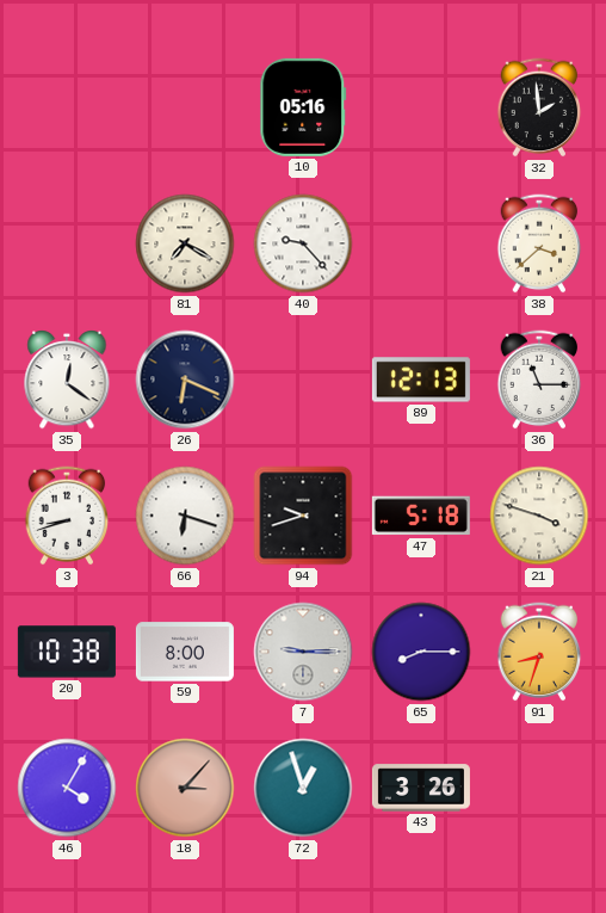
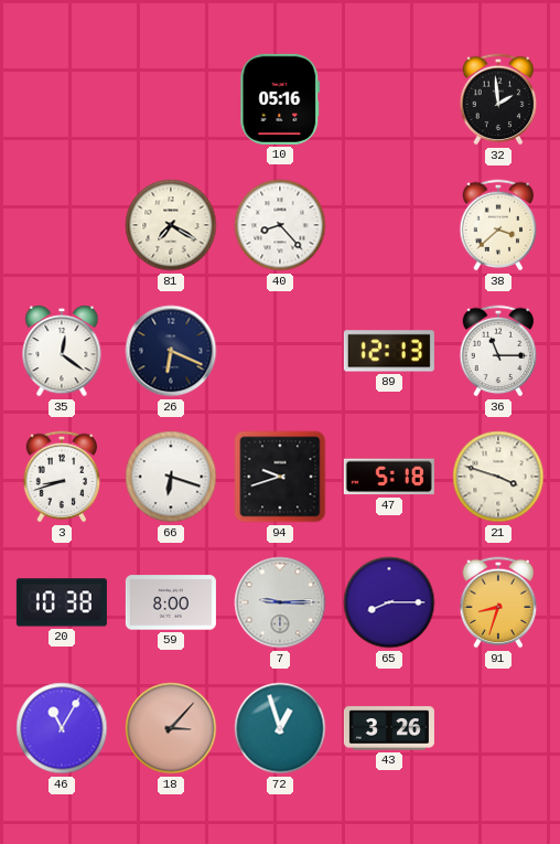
40: 9:23 -> 8:23
46: 4:05 -> 11:05
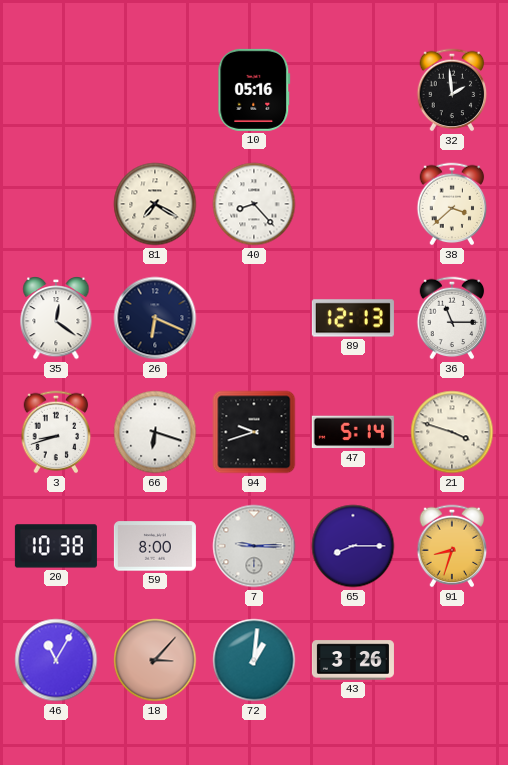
47: 5:18 -> 5:14
72: 12:57 -> 1:01
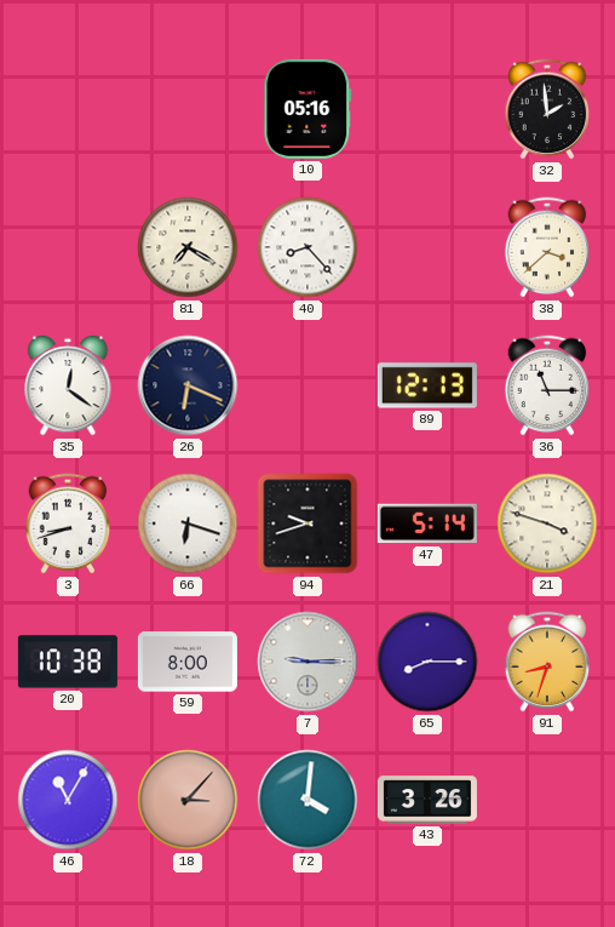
72: 1:01 -> 4:01
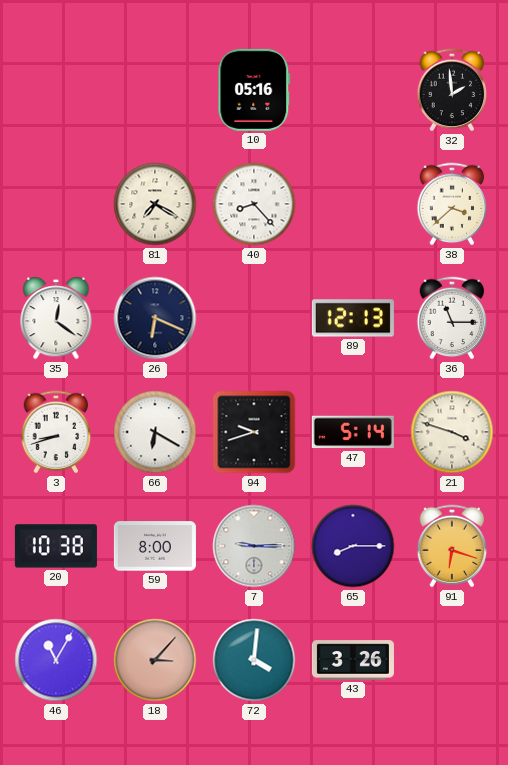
66: 6:18 -> 6:20
91: 8:33 -> 6:18
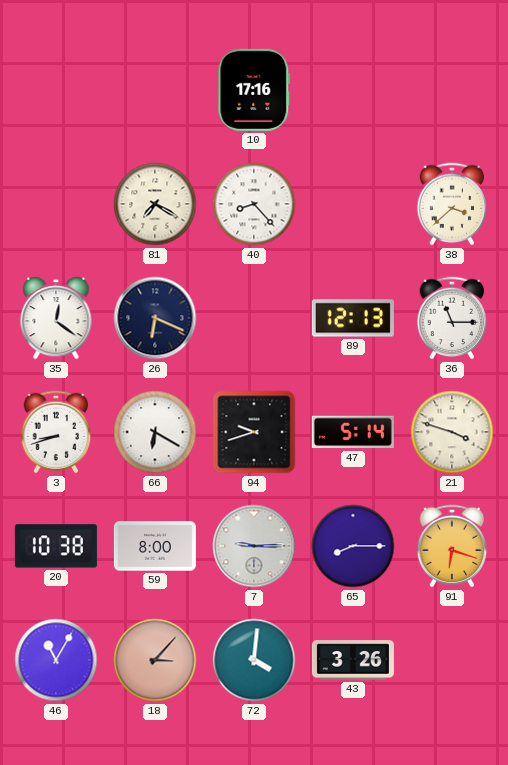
10: 05:16 -> 17:16
32: 1:59 -> none
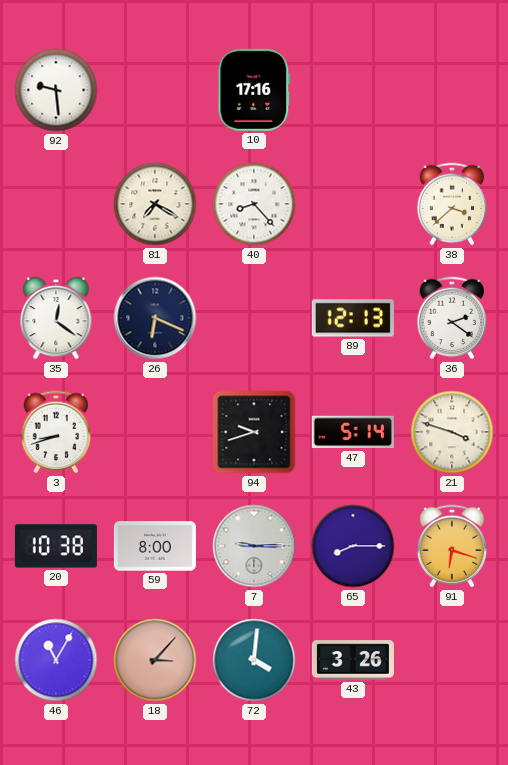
92: none -> 9:29
36: 11:15 -> 2:21
66: 6:20 -> none
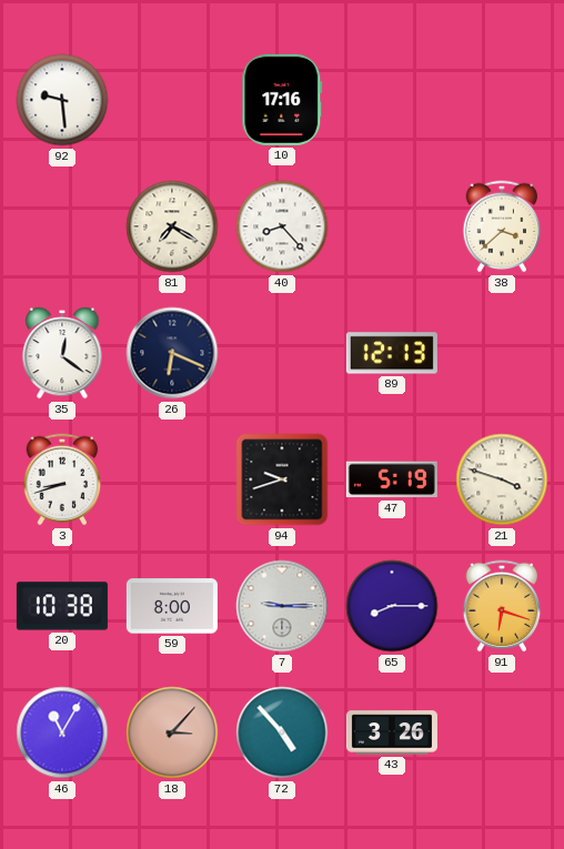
36: 2:21 -> none
47: 5:14 -> 5:19
72: 4:01 -> 4:53
